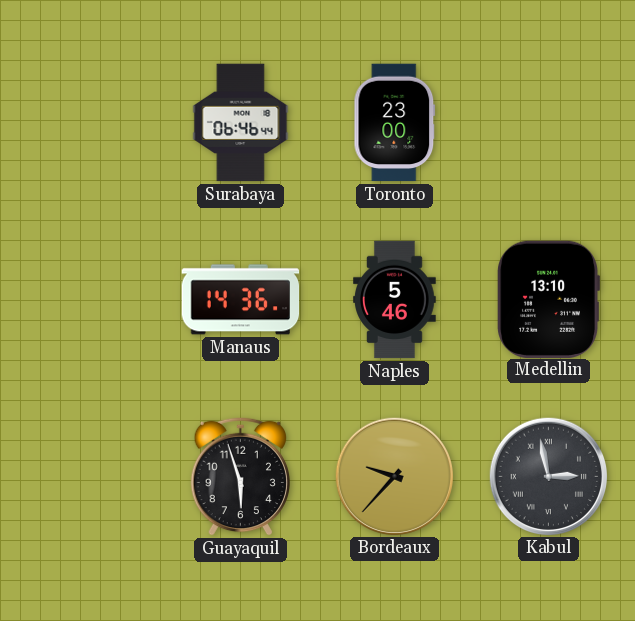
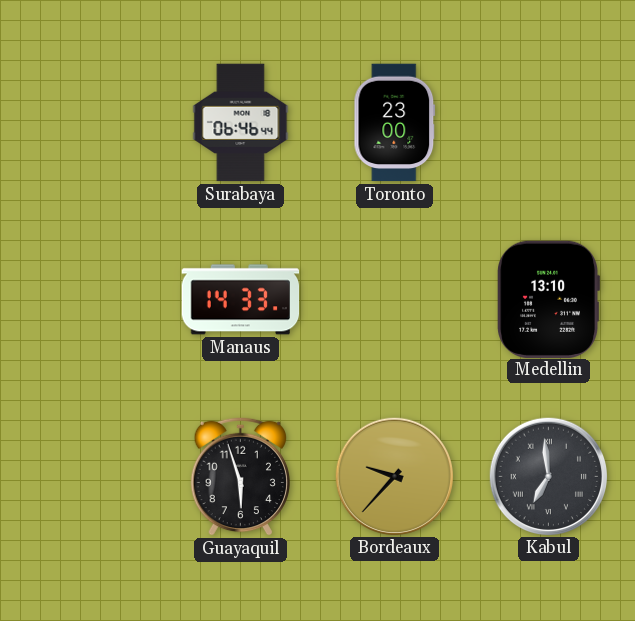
Manaus: 14:36 -> 14:33
Naples: 5:46 -> none
Kabul: 2:58 -> 6:59
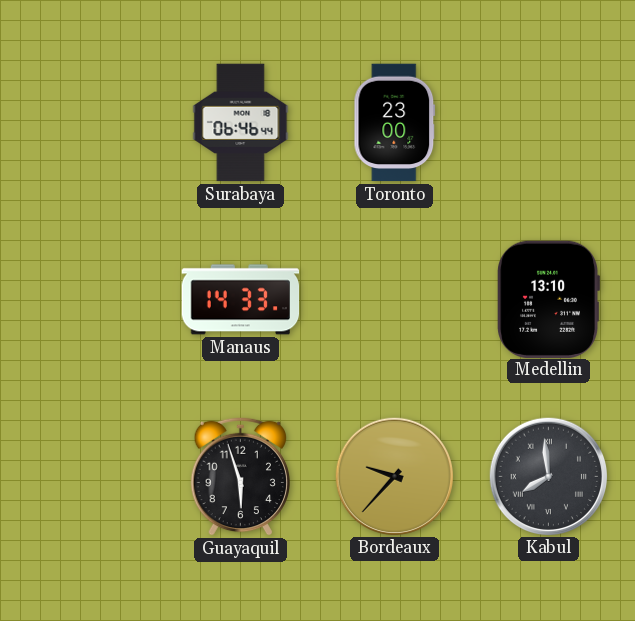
Kabul: 6:59 -> 7:59
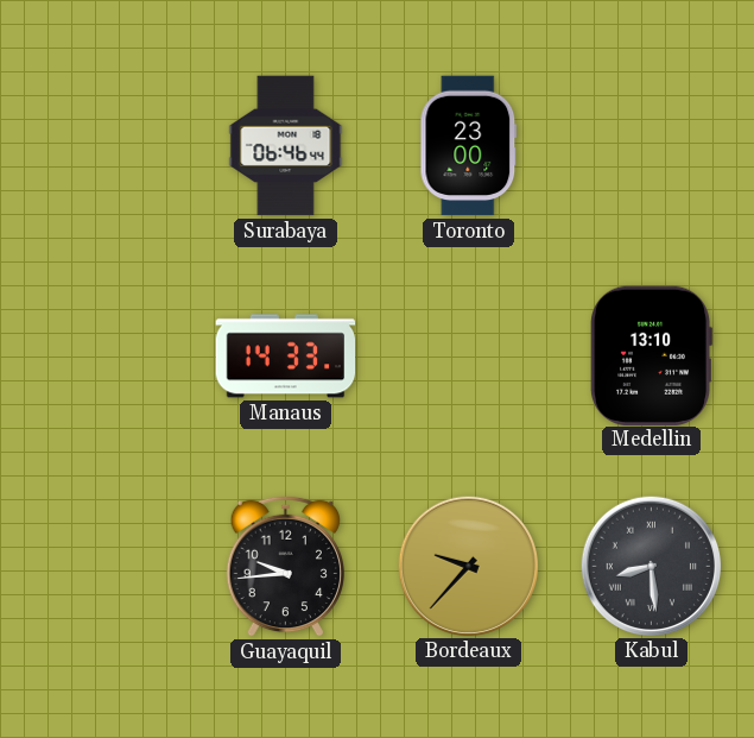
Guayaquil: 5:57 -> 9:44
Kabul: 7:59 -> 8:29
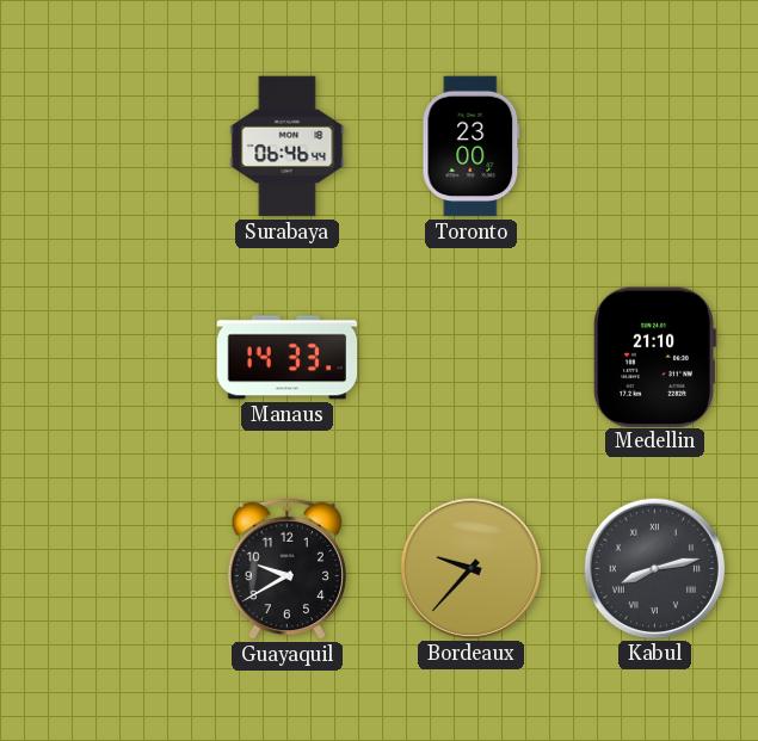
Medellin: 13:10 -> 21:10
Guayaquil: 9:44 -> 9:40
Kabul: 8:29 -> 8:13
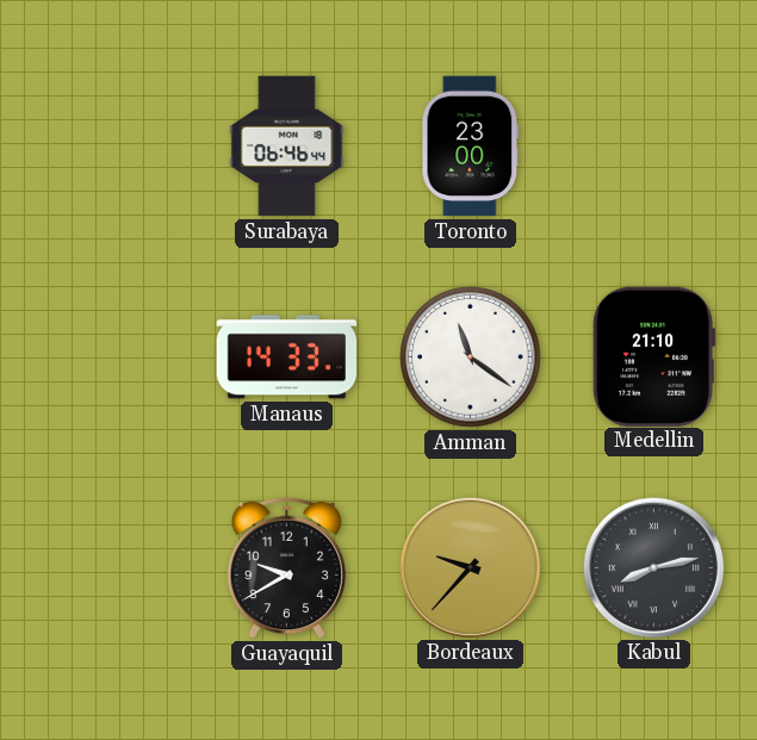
Amman: none -> 11:21
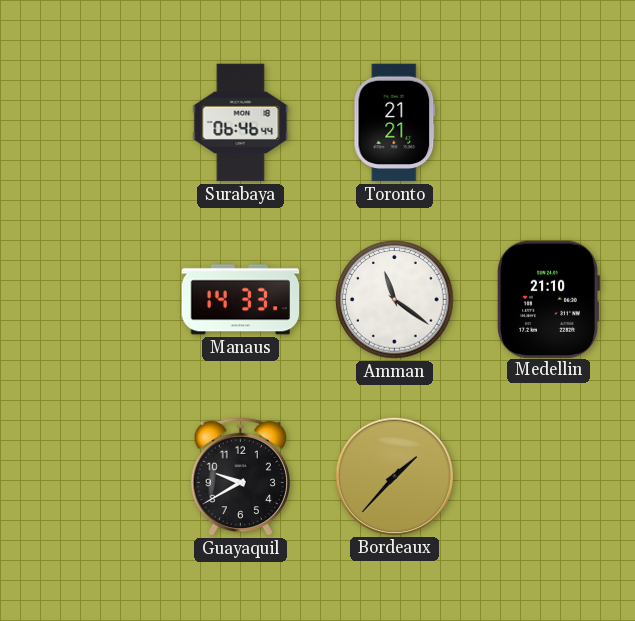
Toronto: 23:00 -> 21:21
Bordeaux: 9:37 -> 1:37
Kabul: 8:13 -> none
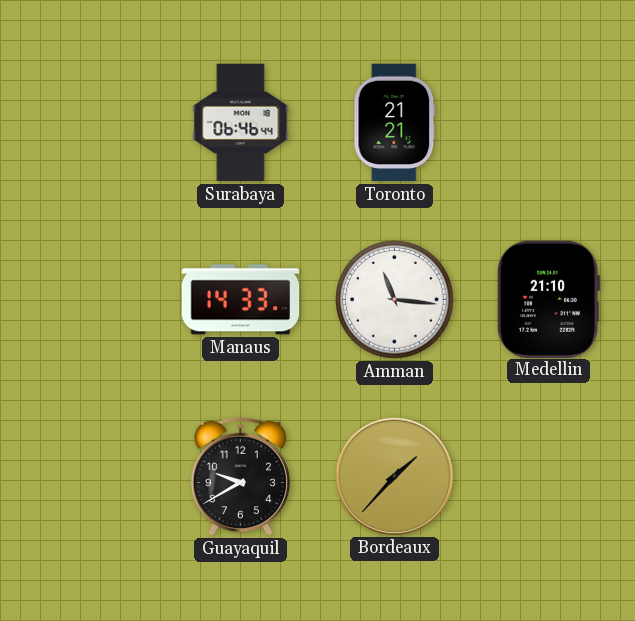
Amman: 11:21 -> 11:16
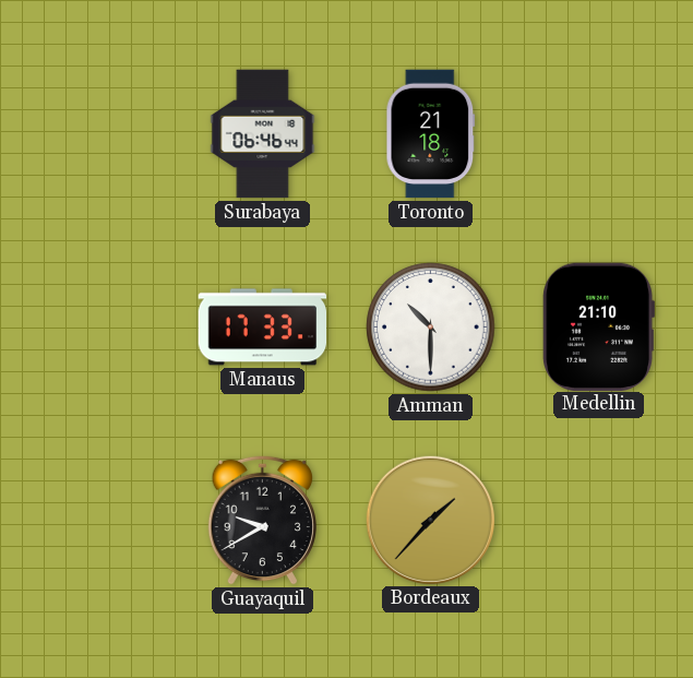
Toronto: 21:21 -> 21:18
Manaus: 14:33 -> 17:33
Amman: 11:16 -> 10:30
